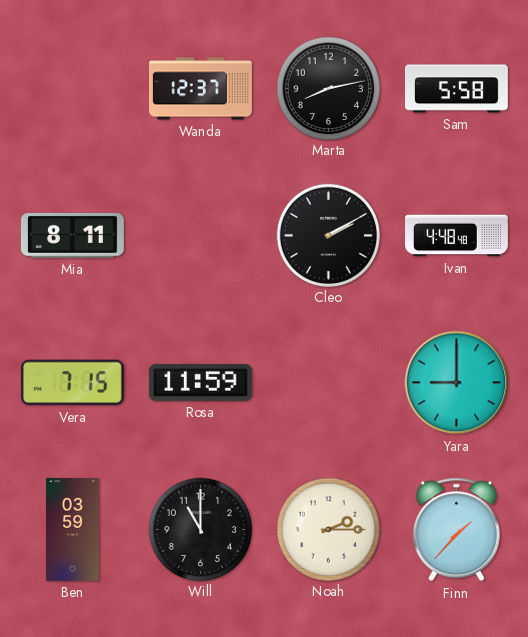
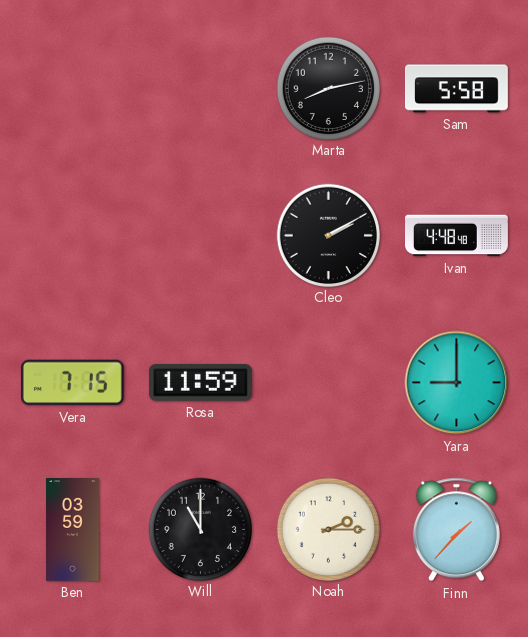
Wanda: 12:37 -> none
Mia: 8:11 -> none
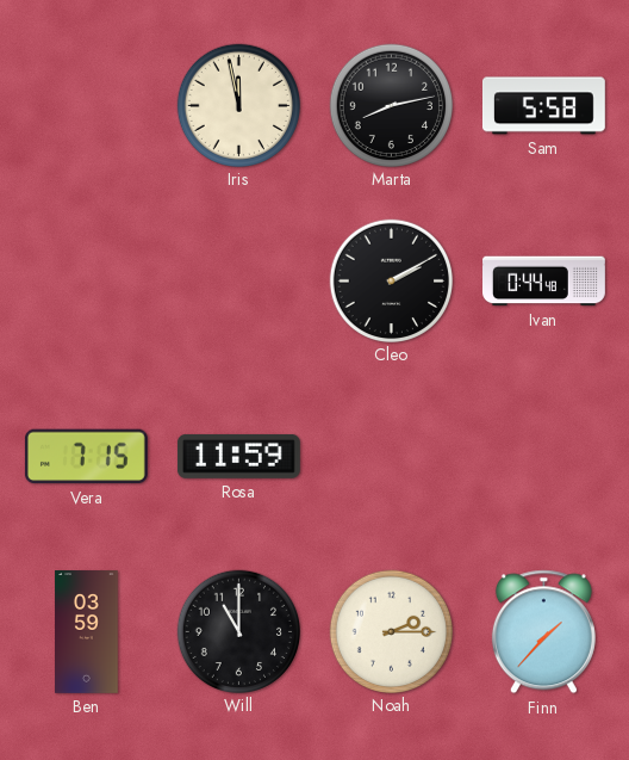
Iris: none -> 11:58
Ivan: 4:48 -> 0:44
Yara: 9:00 -> none
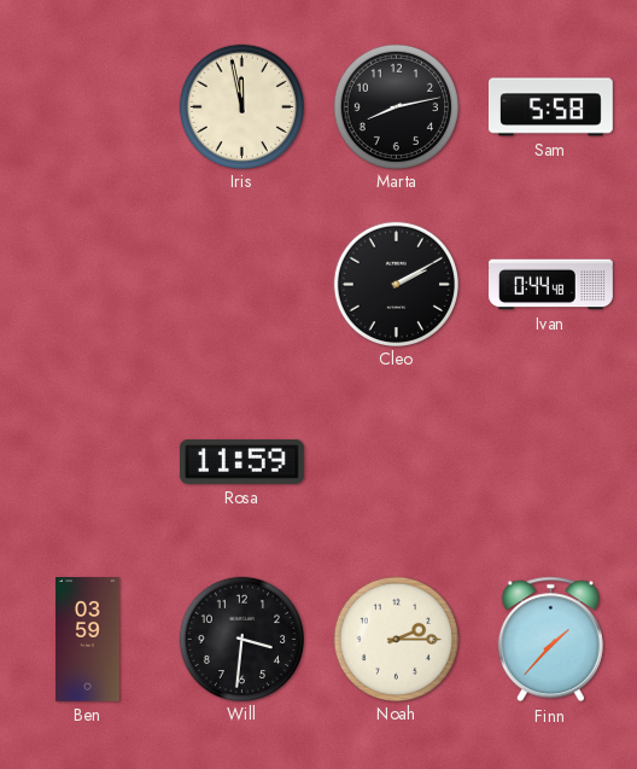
Vera: 7:15 -> none
Will: 11:00 -> 3:31
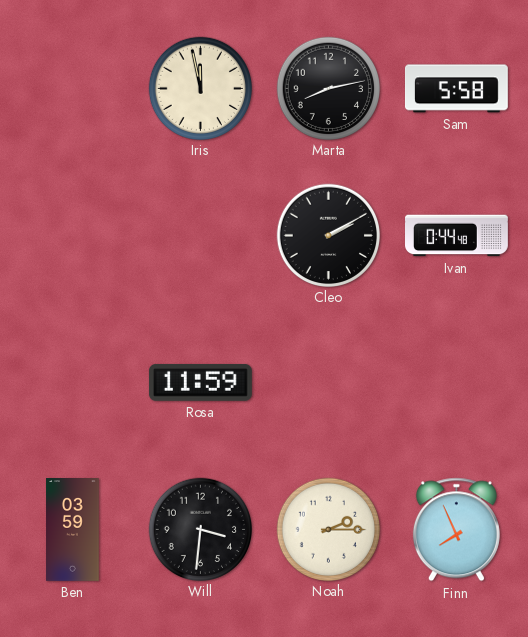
Finn: 1:37 -> 7:56
